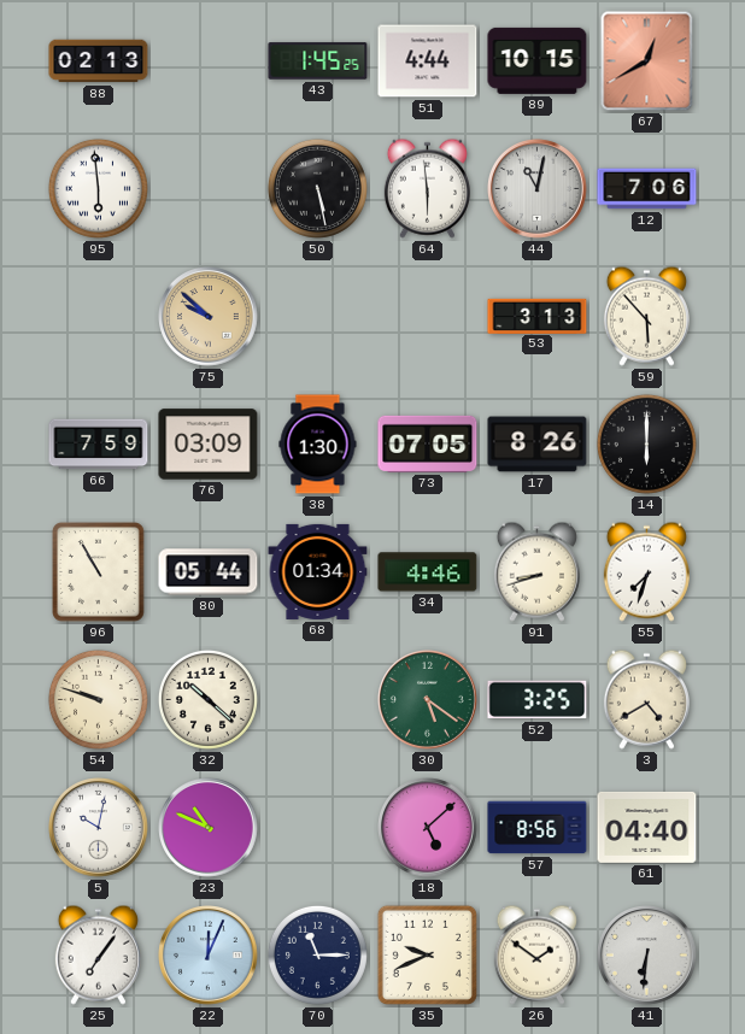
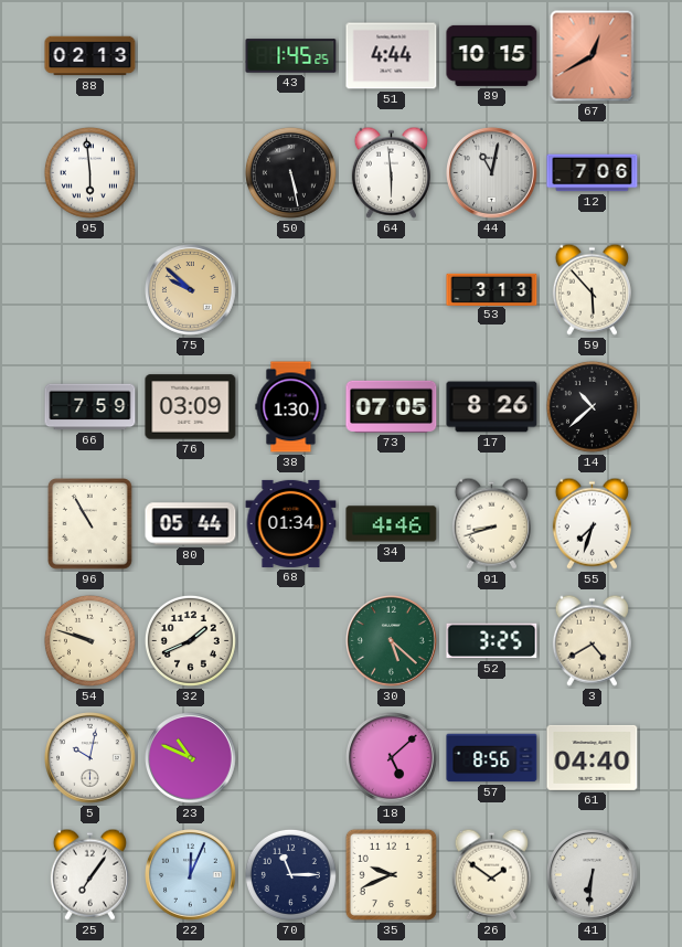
14: 6:00 -> 10:38
32: 10:22 -> 1:41
30: 5:21 -> 5:22
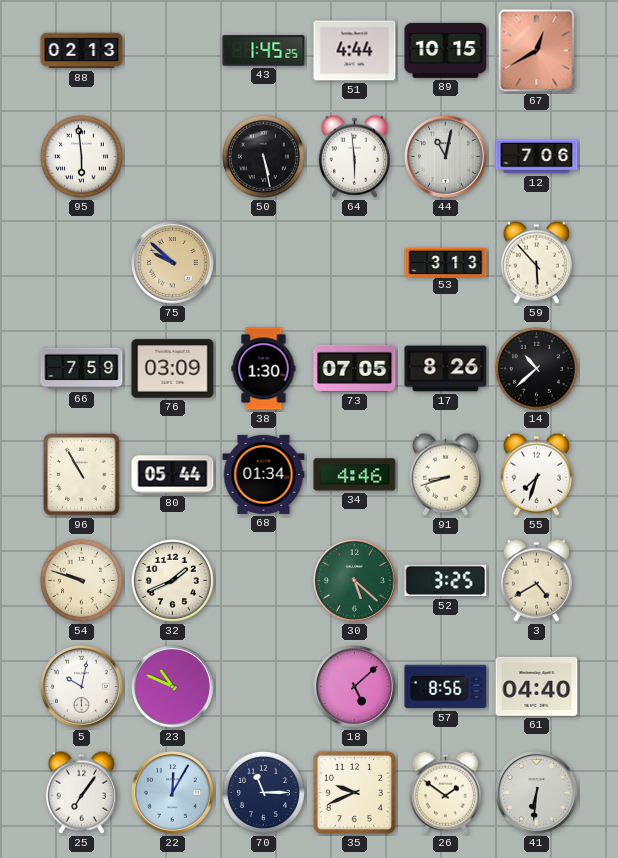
22: 12:04 -> 12:05
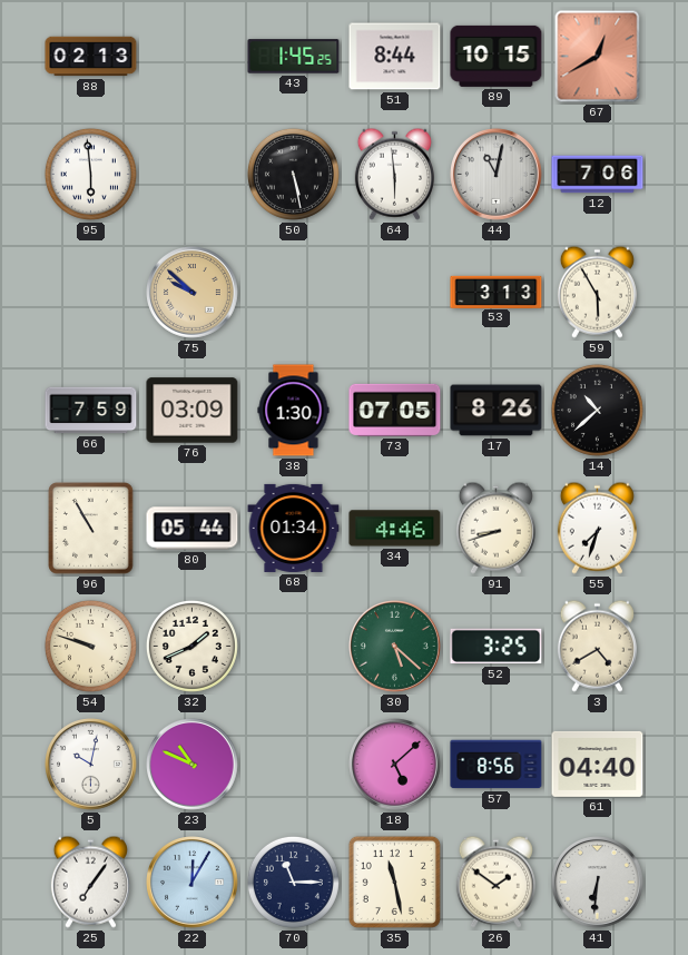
51: 4:44 -> 8:44
59: 5:53 -> 5:55
35: 9:41 -> 11:28
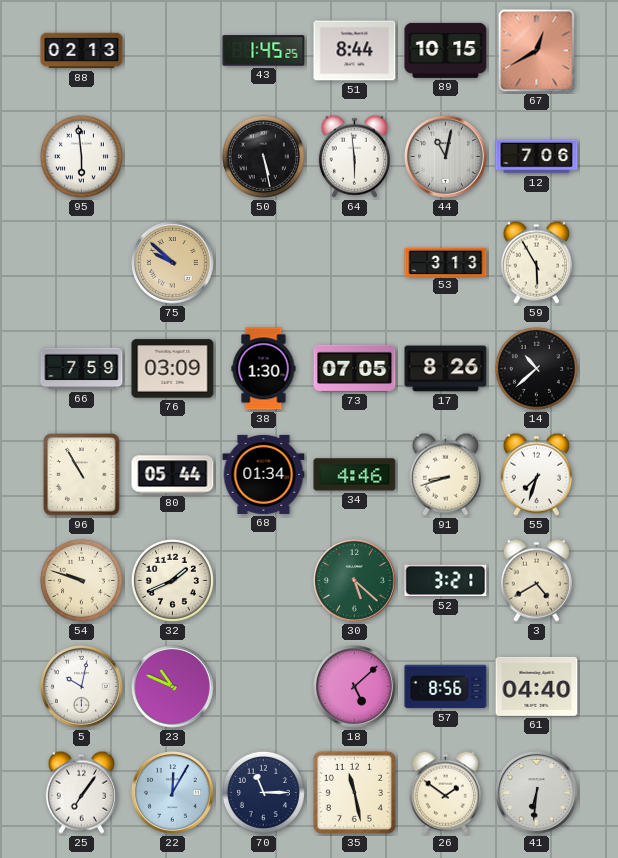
52: 3:25 -> 3:21
